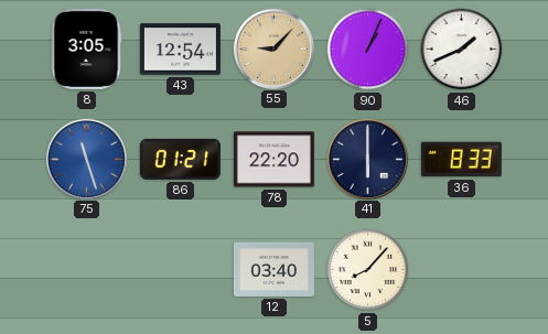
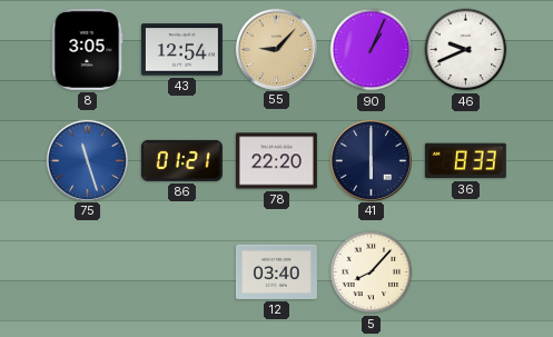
46: 1:41 -> 9:41
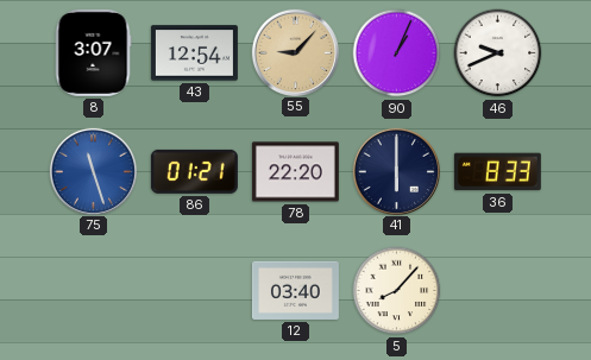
8: 3:05 -> 3:07
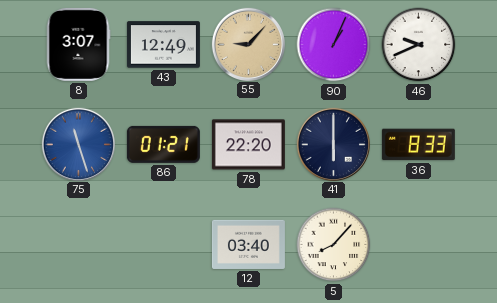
43: 12:54 -> 12:49
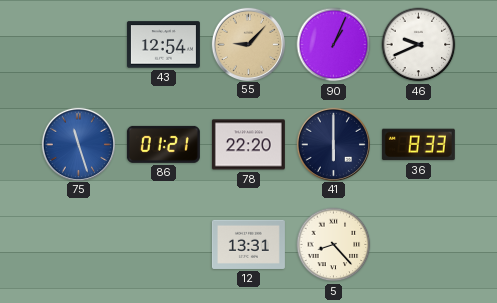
8: 3:07 -> none
43: 12:49 -> 12:54
12: 03:40 -> 13:31
5: 8:07 -> 8:23
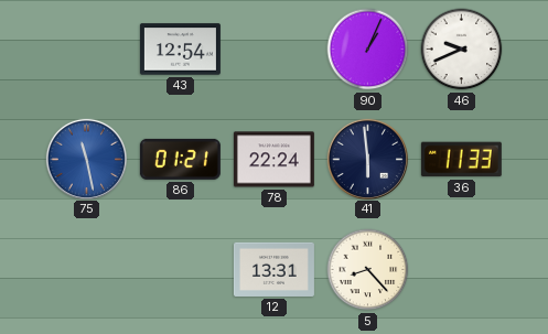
55: 9:07 -> none
75: 11:27 -> 11:28
78: 22:20 -> 22:24
41: 6:00 -> 5:59
36: 8:33 -> 11:33
